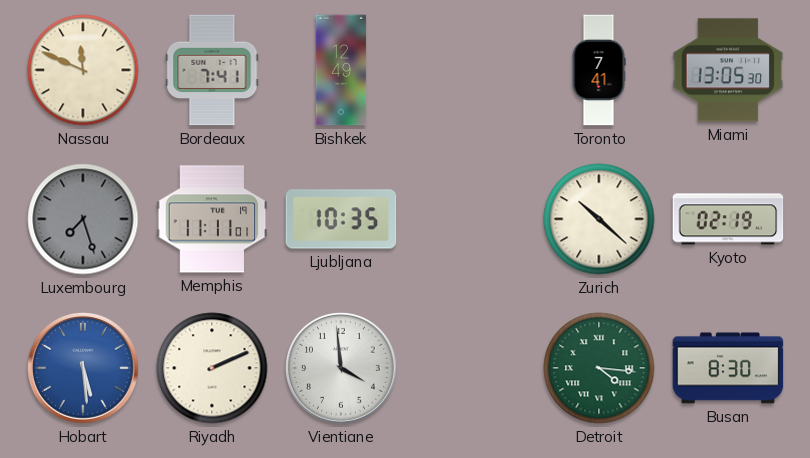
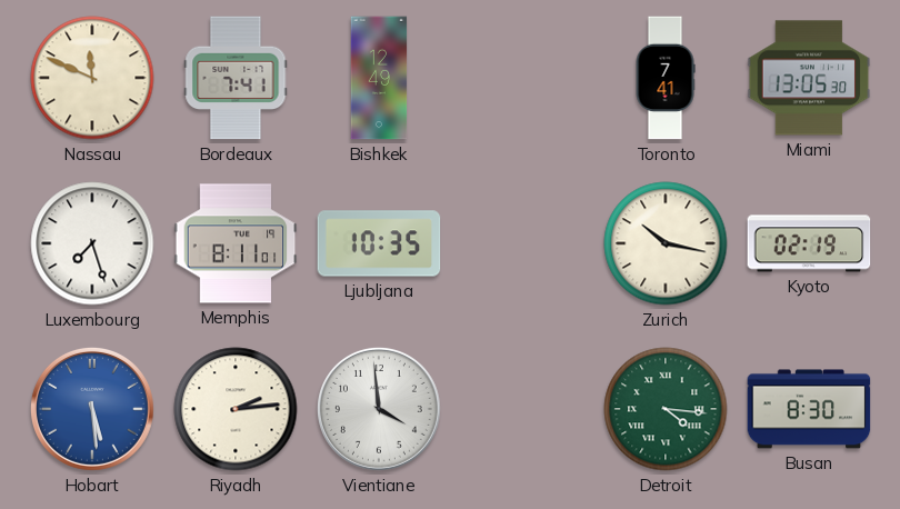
Luxembourg dial: grey -> white
Memphis: 11:11 -> 8:11
Zurich: 10:22 -> 10:17
Riyadh: 2:11 -> 2:14
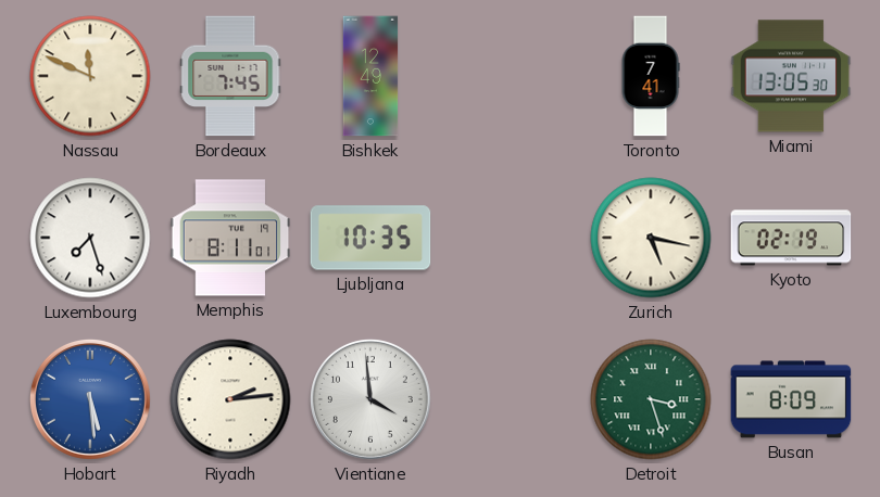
Bordeaux: 7:41 -> 7:45
Zurich: 10:17 -> 5:17
Detroit: 4:16 -> 3:27
Busan: 8:30 -> 8:09
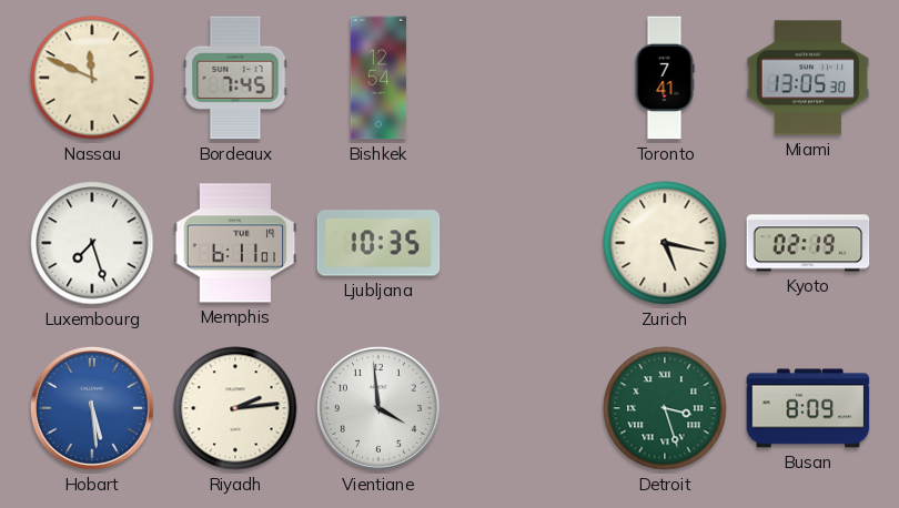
Bishkek: 12:49 -> 12:54
Memphis: 8:11 -> 6:11
